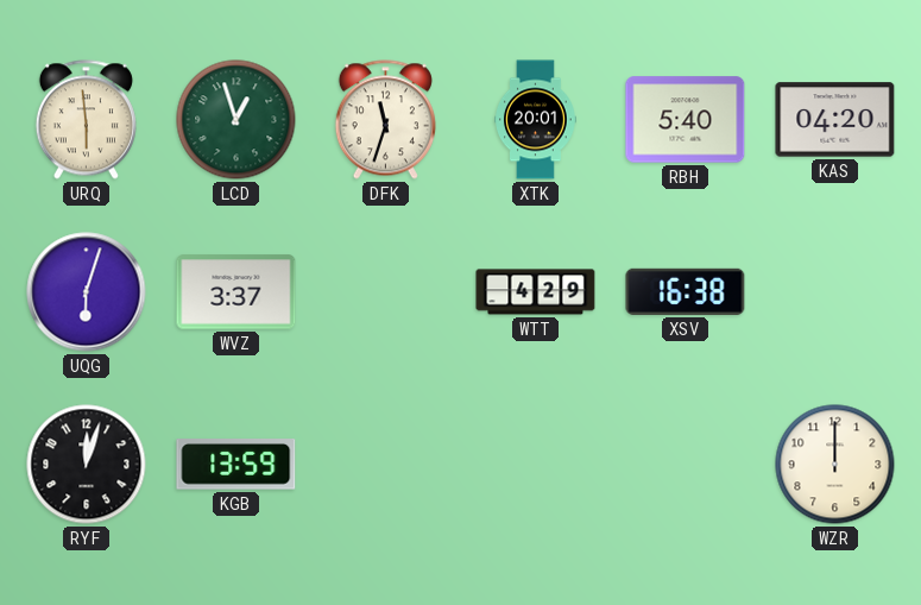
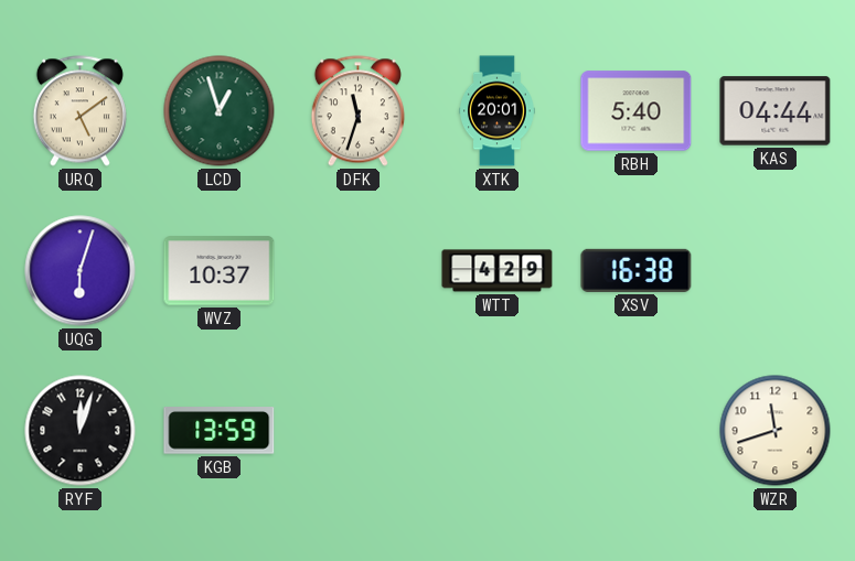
URQ: 5:59 -> 5:09
KAS: 04:20 -> 04:44
WVZ: 3:37 -> 10:37
WZR: 12:00 -> 11:42
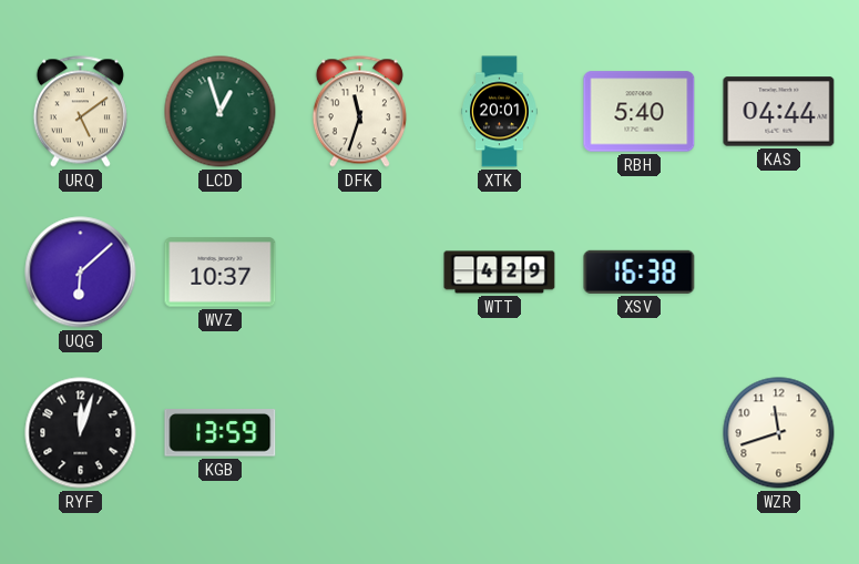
UQG: 6:03 -> 6:08
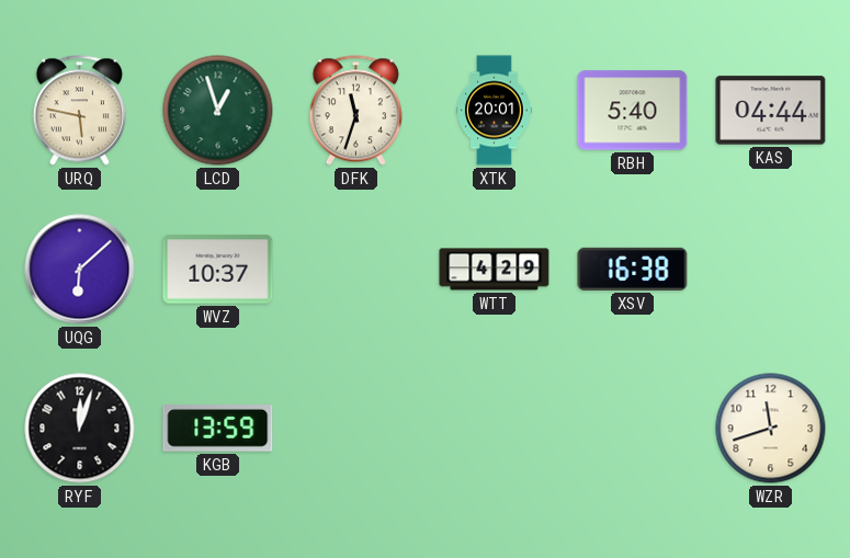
URQ: 5:09 -> 5:47
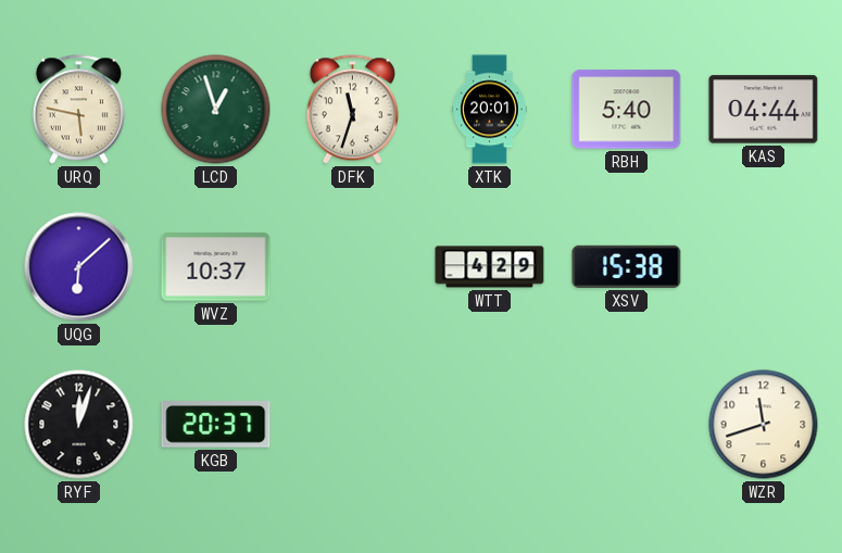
XSV: 16:38 -> 15:38
KGB: 13:59 -> 20:37
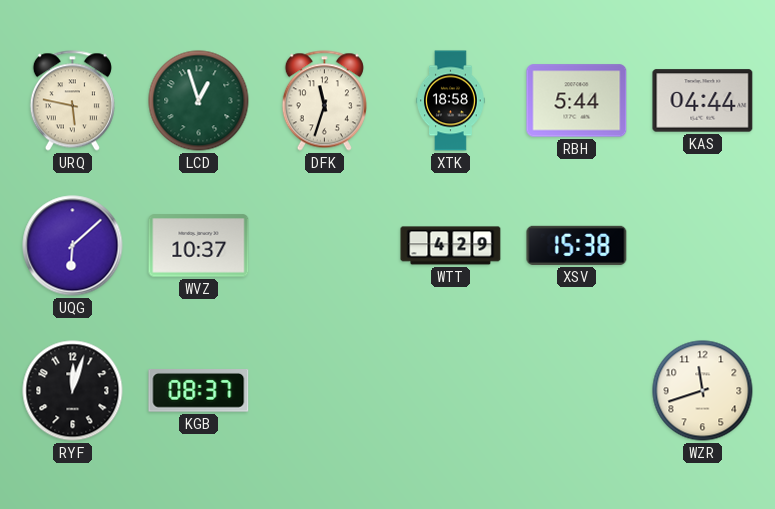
XTK: 20:01 -> 18:58
RBH: 5:40 -> 5:44
KGB: 20:37 -> 08:37
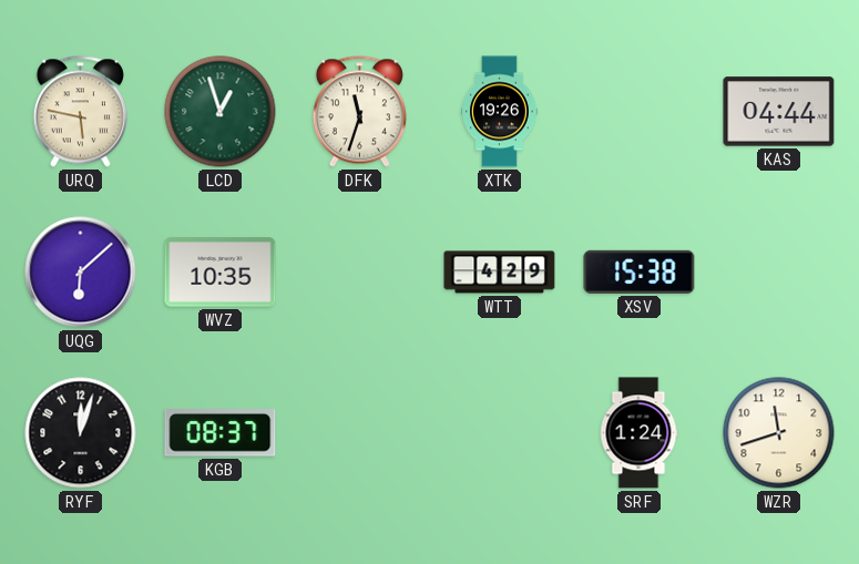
XTK: 18:58 -> 19:26
RBH: 5:44 -> none
WVZ: 10:37 -> 10:35
SRF: none -> 1:24
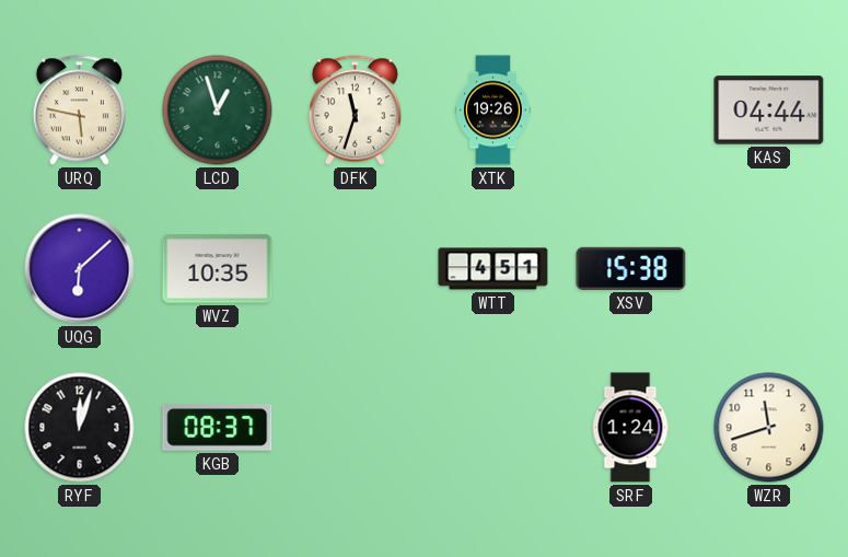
WTT: 4:29 -> 4:51
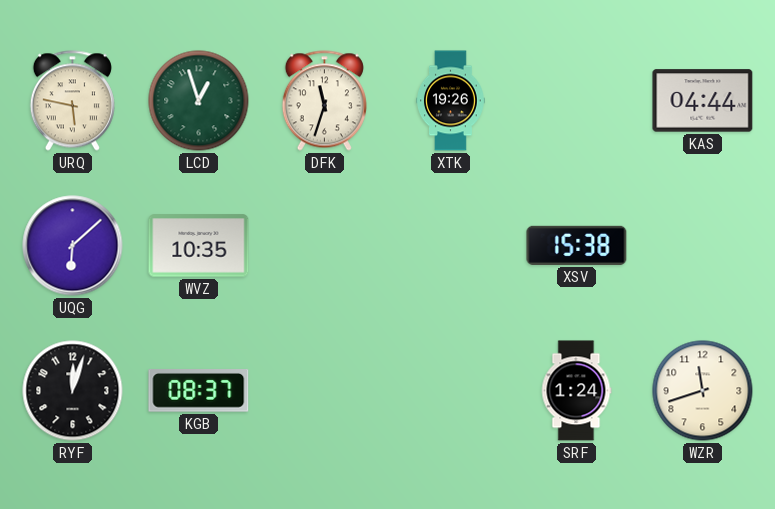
WTT: 4:51 -> none
